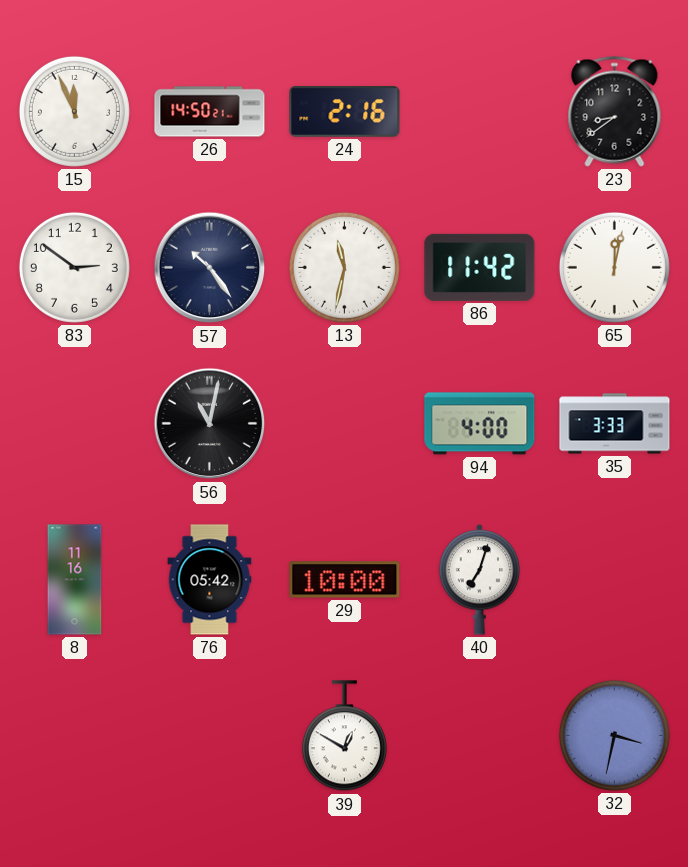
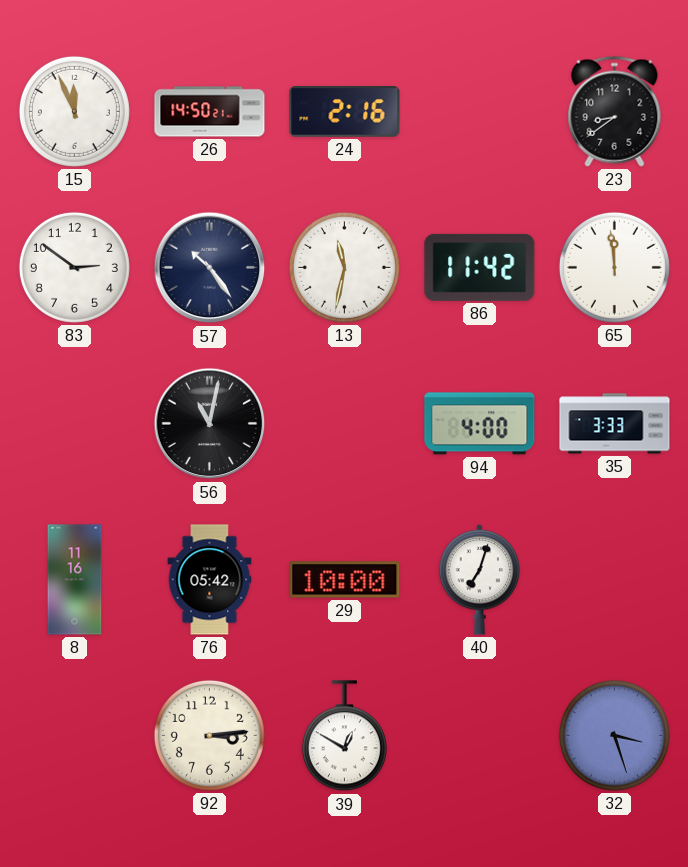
65: 12:02 -> 11:59
92: none -> 3:14
32: 3:32 -> 3:27
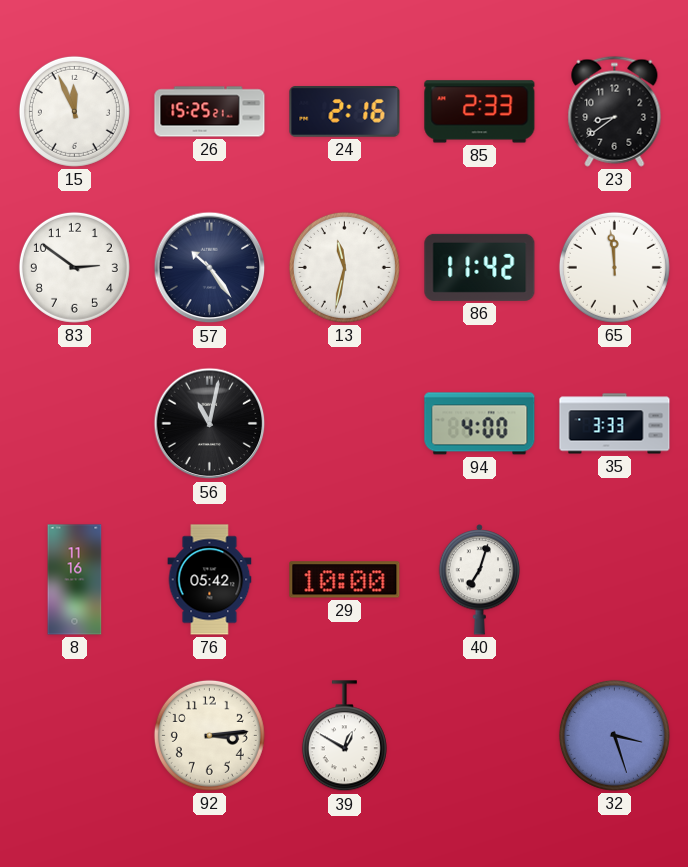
26: 14:50 -> 15:25
85: none -> 2:33
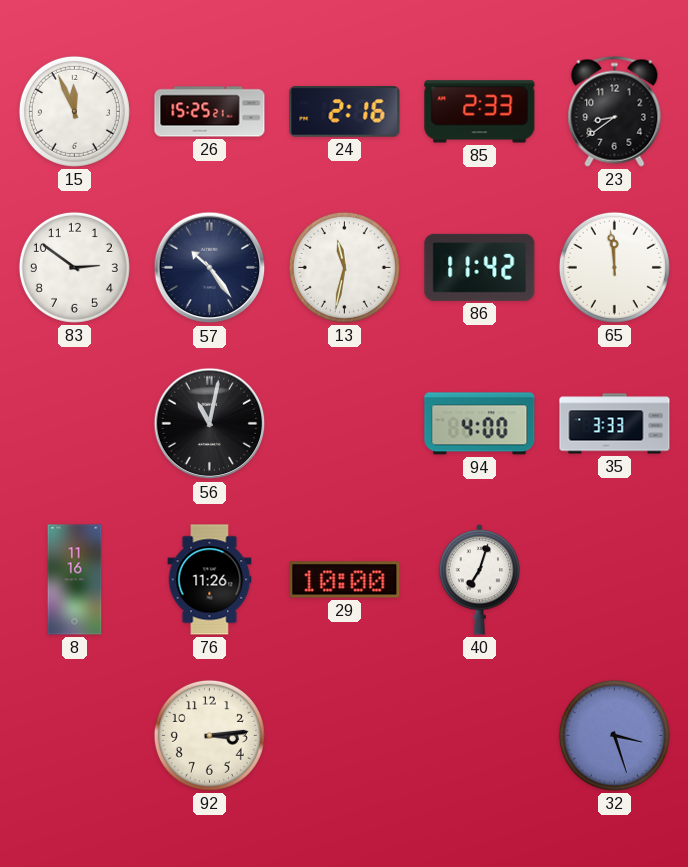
76: 05:42 -> 11:26
39: 12:50 -> none
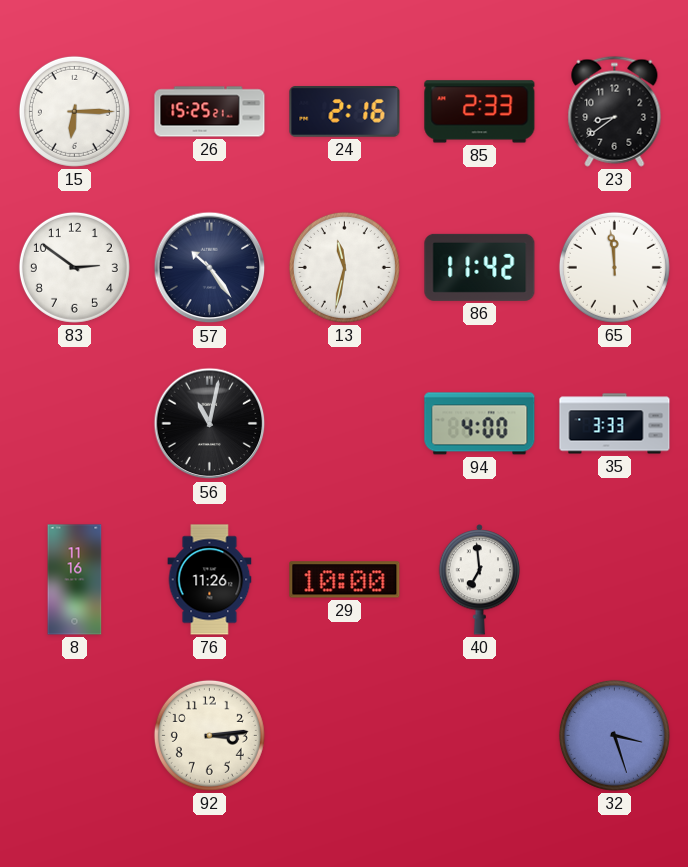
15: 11:56 -> 6:15
40: 7:03 -> 6:59
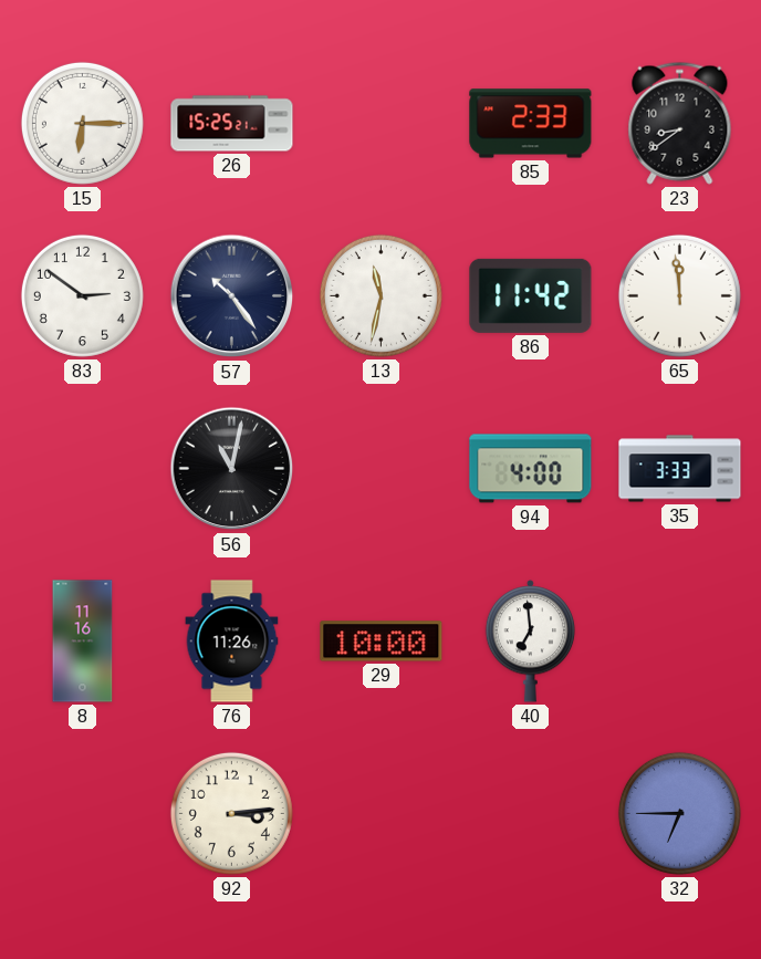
24: 2:16 -> none
32: 3:27 -> 6:45
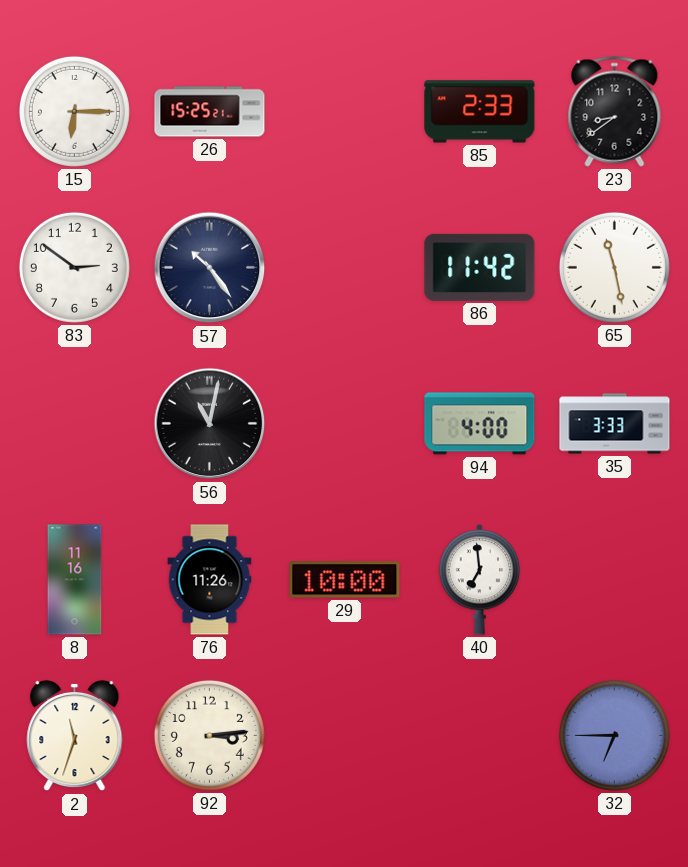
13: 11:32 -> none
65: 11:59 -> 11:28
2: none -> 11:33
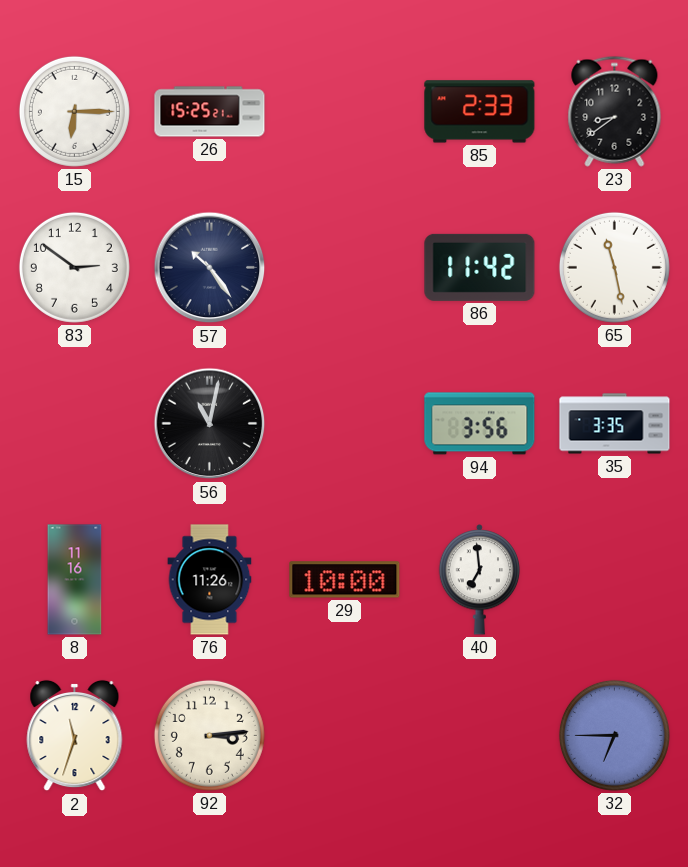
94: 4:00 -> 3:56
35: 3:33 -> 3:35
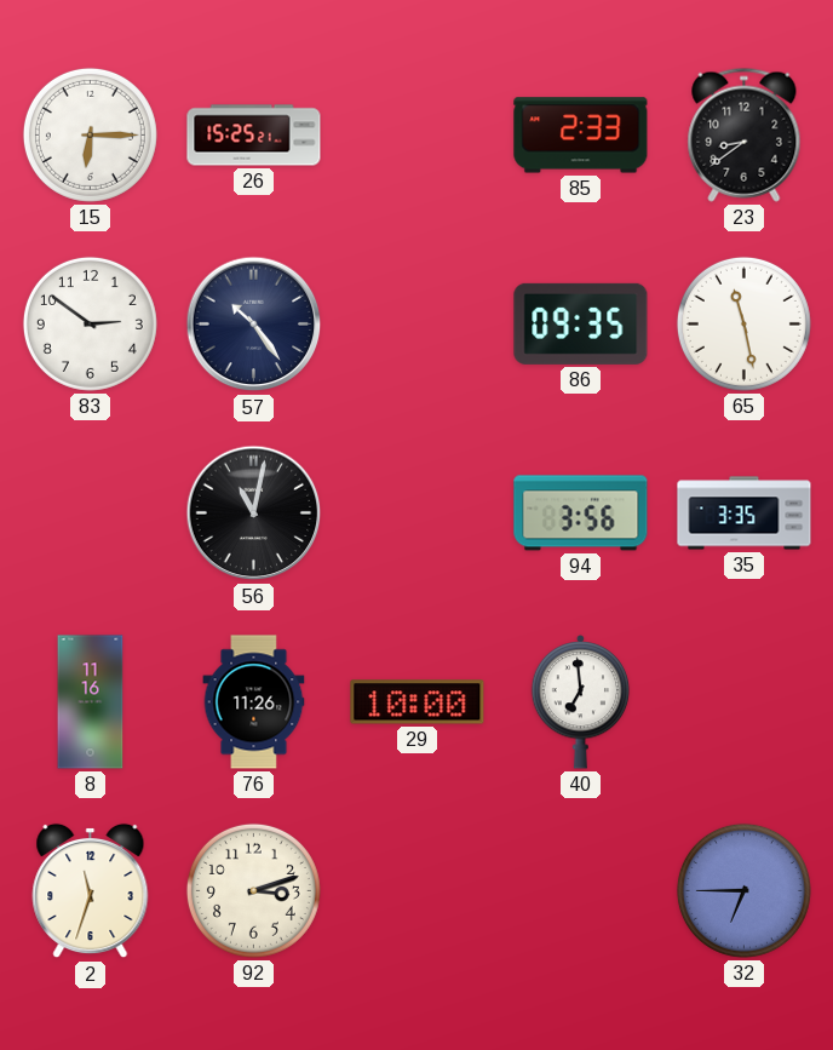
86: 11:42 -> 09:35
92: 3:14 -> 3:12
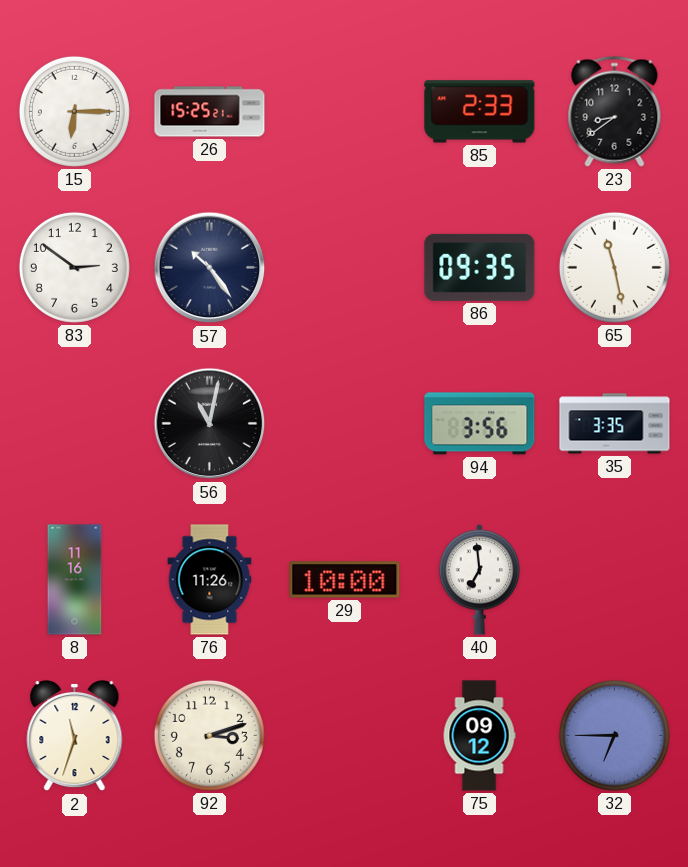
75: none -> 09:12
